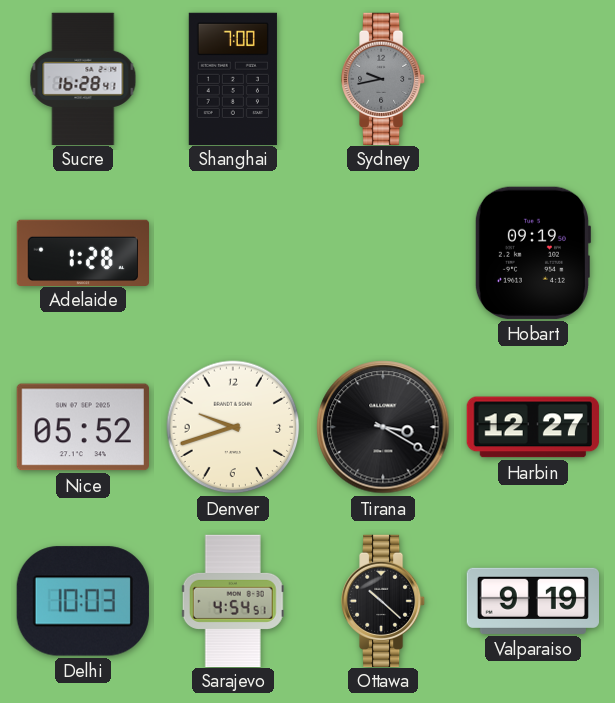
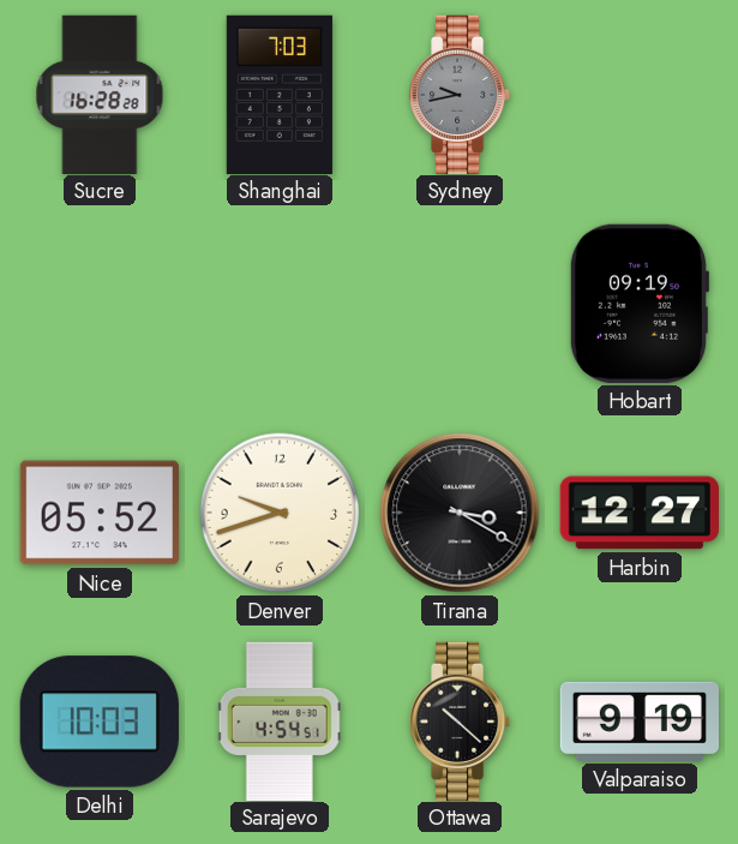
Sucre: 16:28:41 -> 16:28:28
Shanghai: 7:00 -> 7:03
Adelaide: 1:28 -> none
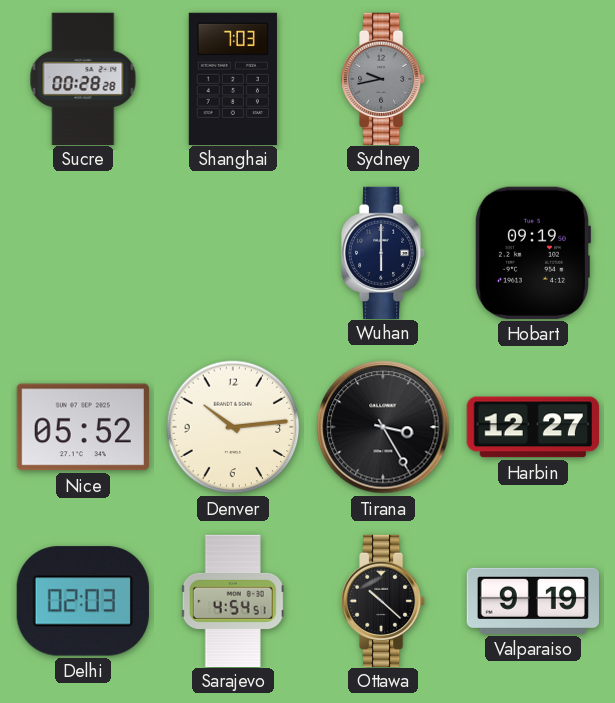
Sucre: 16:28 -> 00:28
Wuhan: none -> 6:00
Denver: 9:42 -> 10:14
Tirana: 3:20 -> 3:25
Delhi: 10:03 -> 02:03
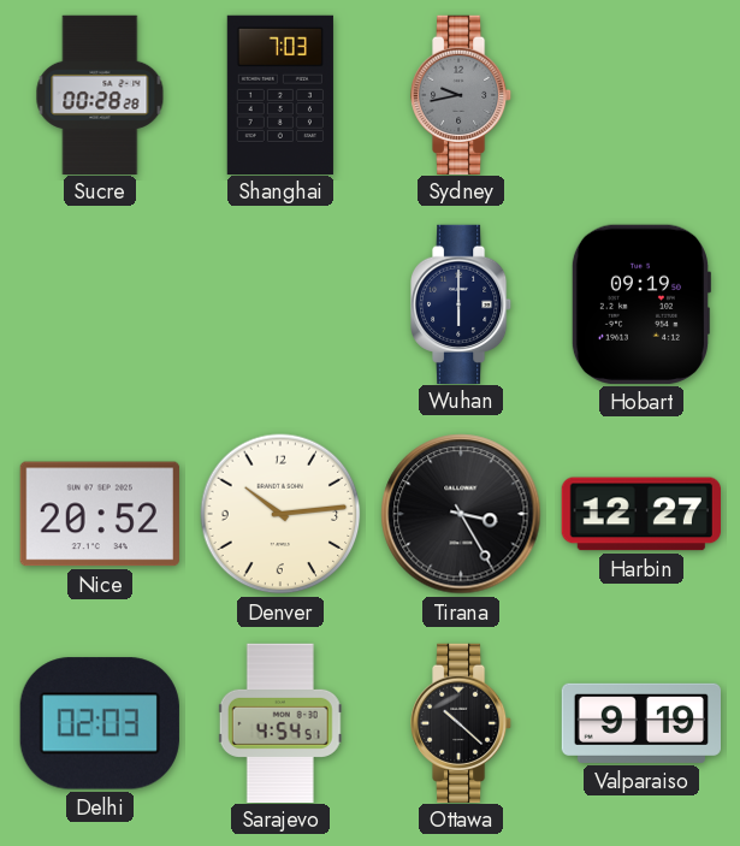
Nice: 05:52 -> 20:52
